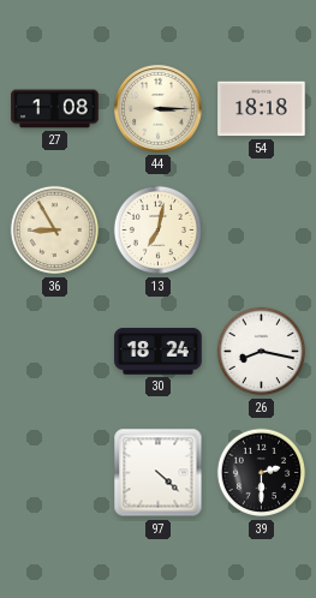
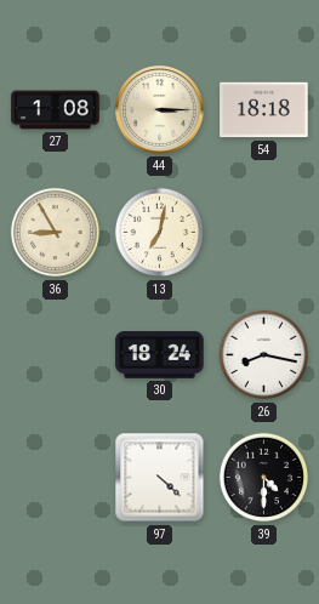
39: 2:30 -> 4:30
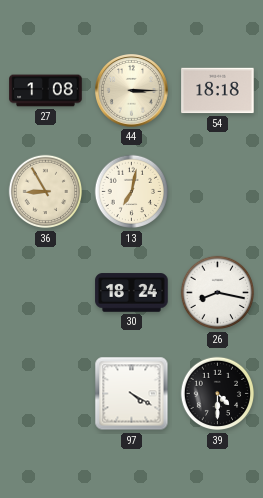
97: 4:22 -> 4:20
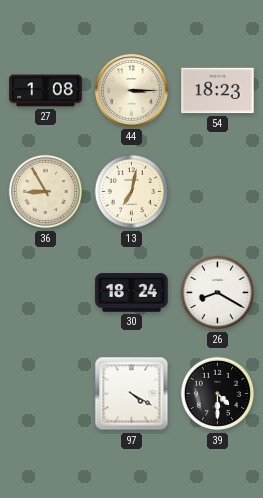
54: 18:18 -> 18:23
26: 8:17 -> 8:20
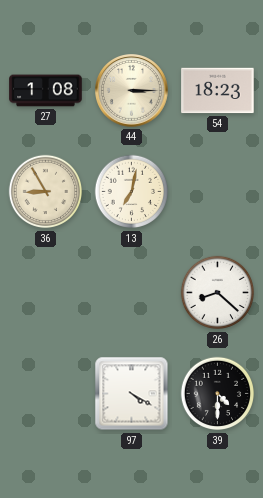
30: 18:24 -> none
26: 8:20 -> 8:22
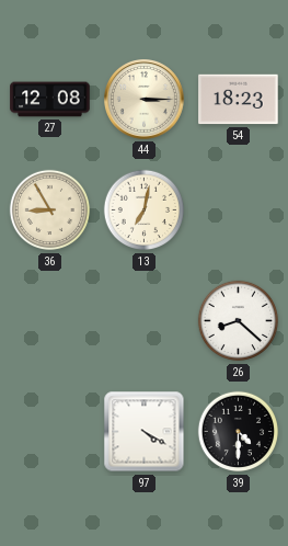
27: 1:08 -> 12:08
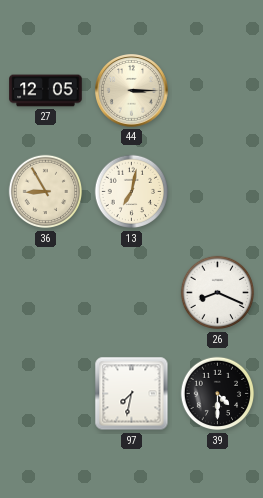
27: 12:08 -> 12:05
54: 18:23 -> none
26: 8:22 -> 8:19
97: 4:20 -> 7:32
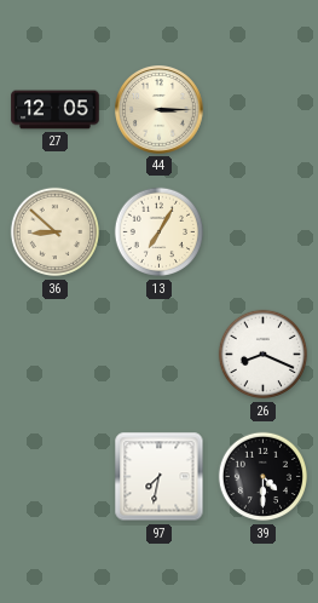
36: 8:55 -> 8:52
13: 7:02 -> 7:05
